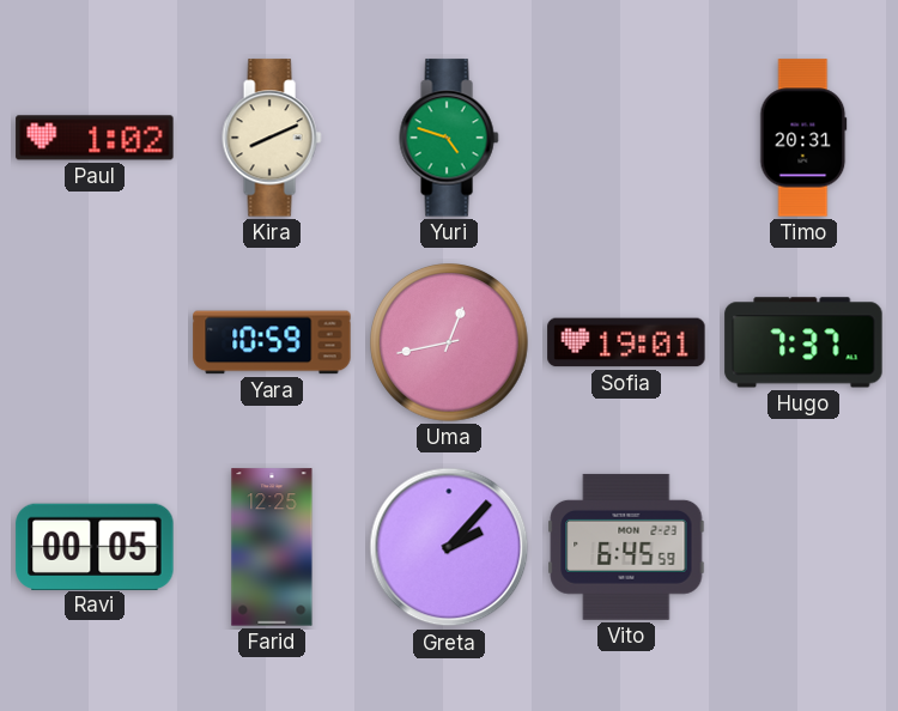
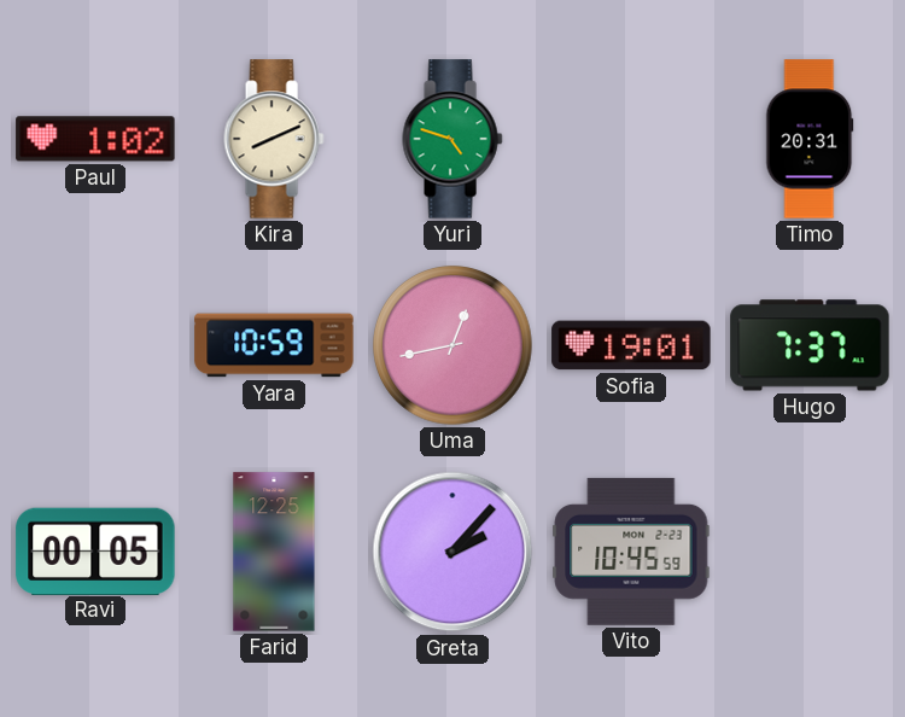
Vito: 6:45 -> 10:45
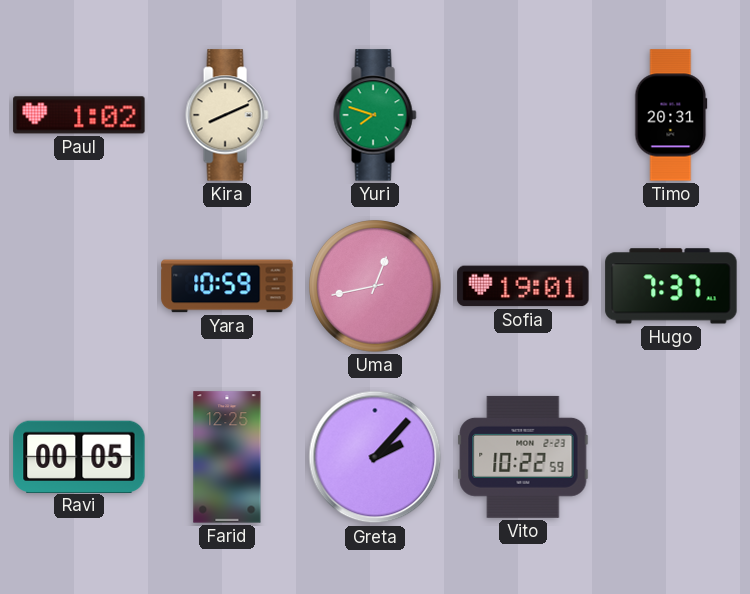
Yuri: 4:48 -> 7:48
Vito: 10:45 -> 10:22
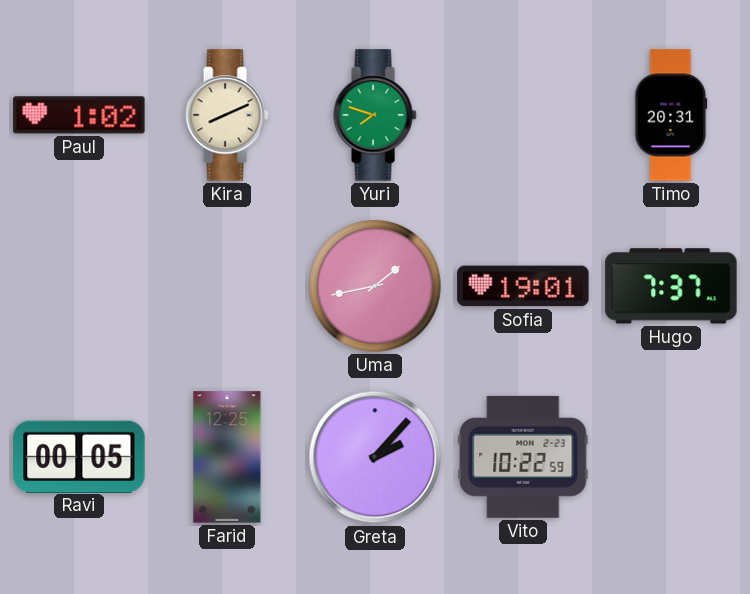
Yara: 10:59 -> none
Uma: 12:43 -> 1:43
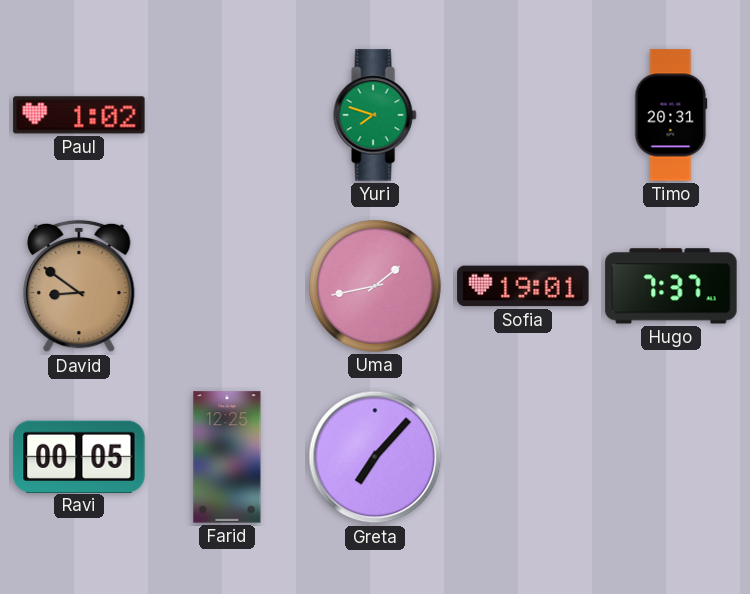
Kira: 8:11 -> none
David: none -> 8:51
Greta: 2:07 -> 7:07
Vito: 10:22 -> none
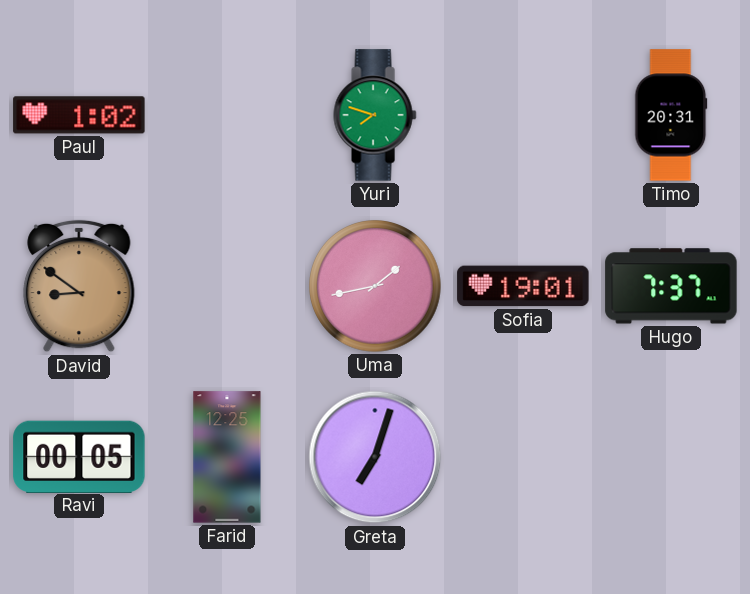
Greta: 7:07 -> 7:03
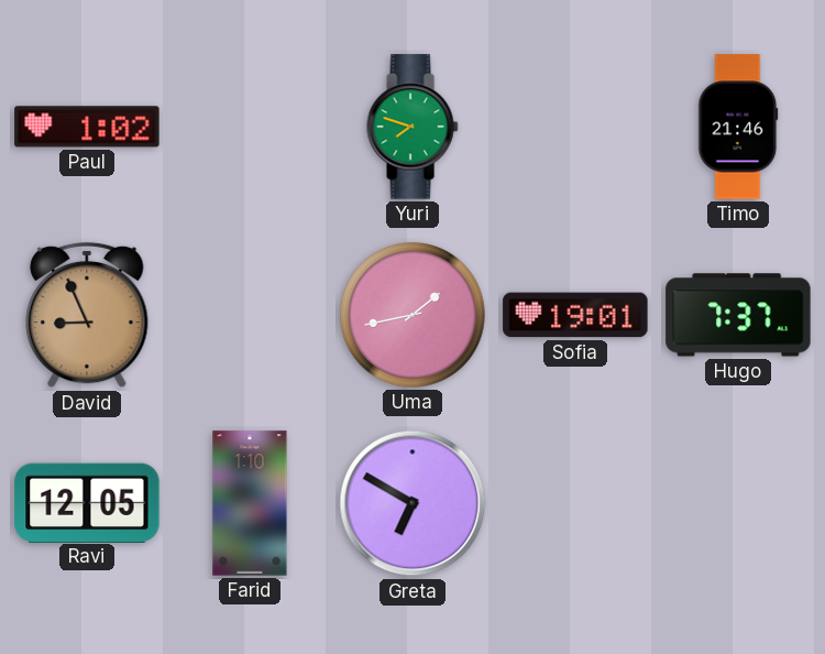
Timo: 20:31 -> 21:46
David: 8:51 -> 8:56
Ravi: 00:05 -> 12:05
Farid: 12:25 -> 1:10
Greta: 7:03 -> 6:50
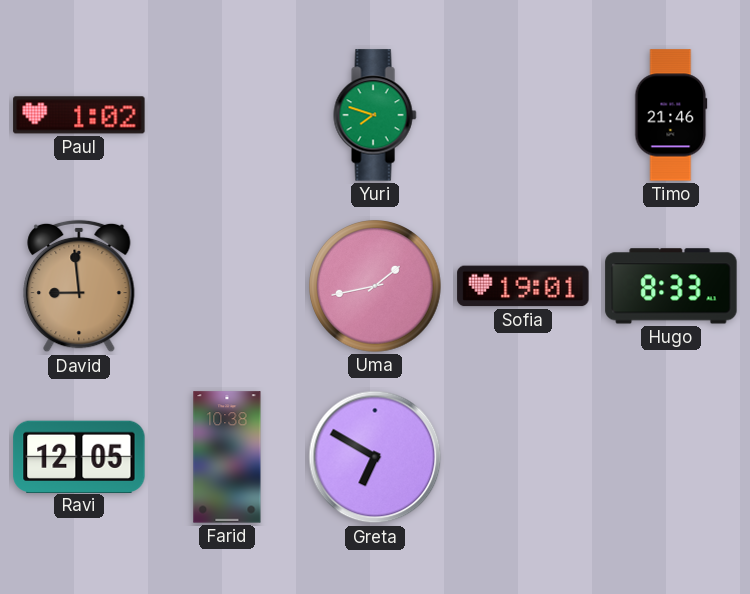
David: 8:56 -> 8:59
Hugo: 7:37 -> 8:33
Farid: 1:10 -> 10:38
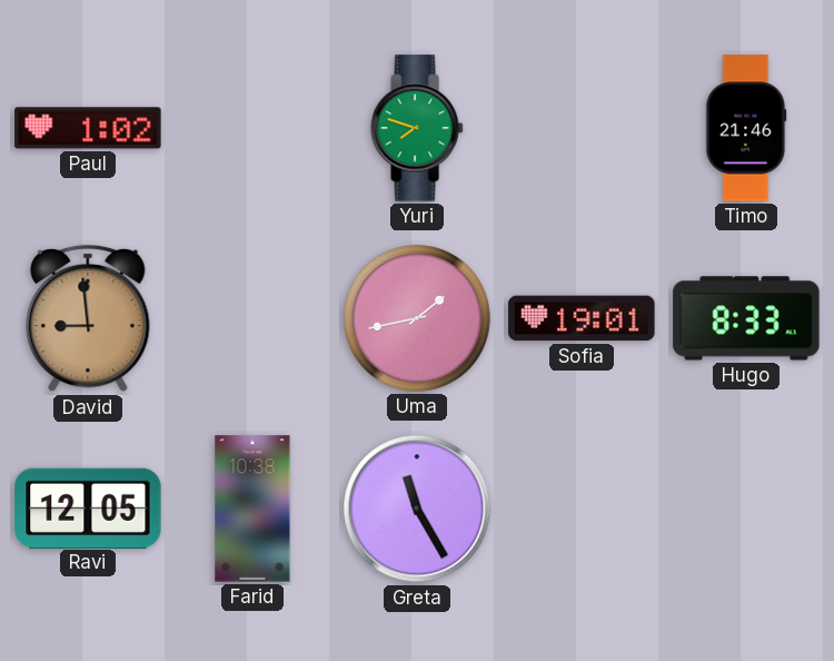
Greta: 6:50 -> 11:25
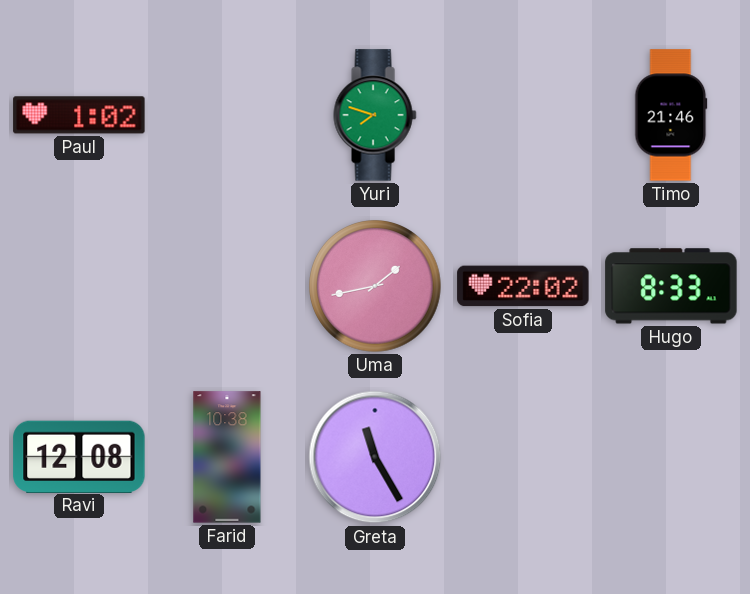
David: 8:59 -> none
Sofia: 19:01 -> 22:02
Ravi: 12:05 -> 12:08
